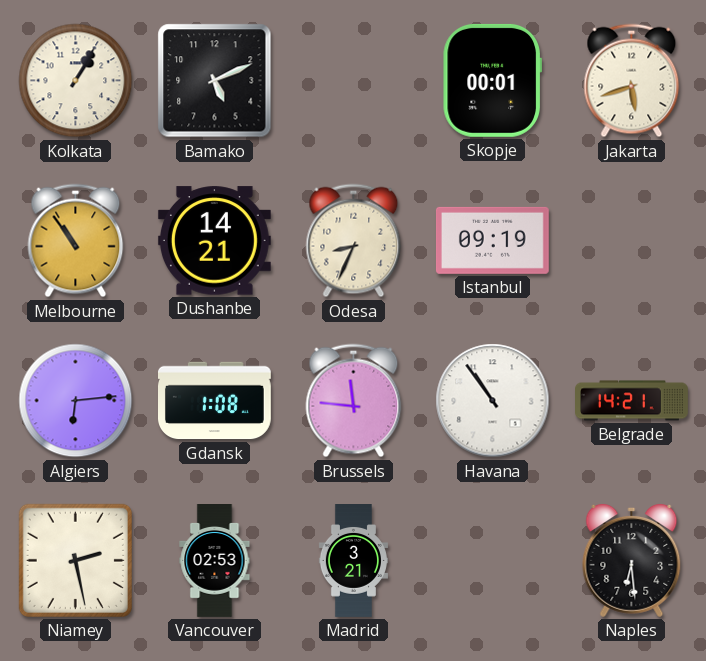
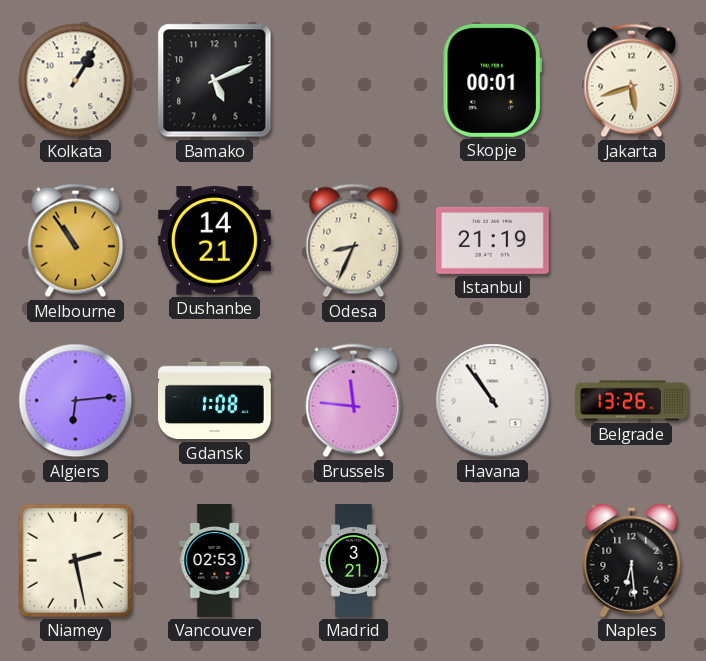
Istanbul: 09:19 -> 21:19
Belgrade: 14:21 -> 13:26
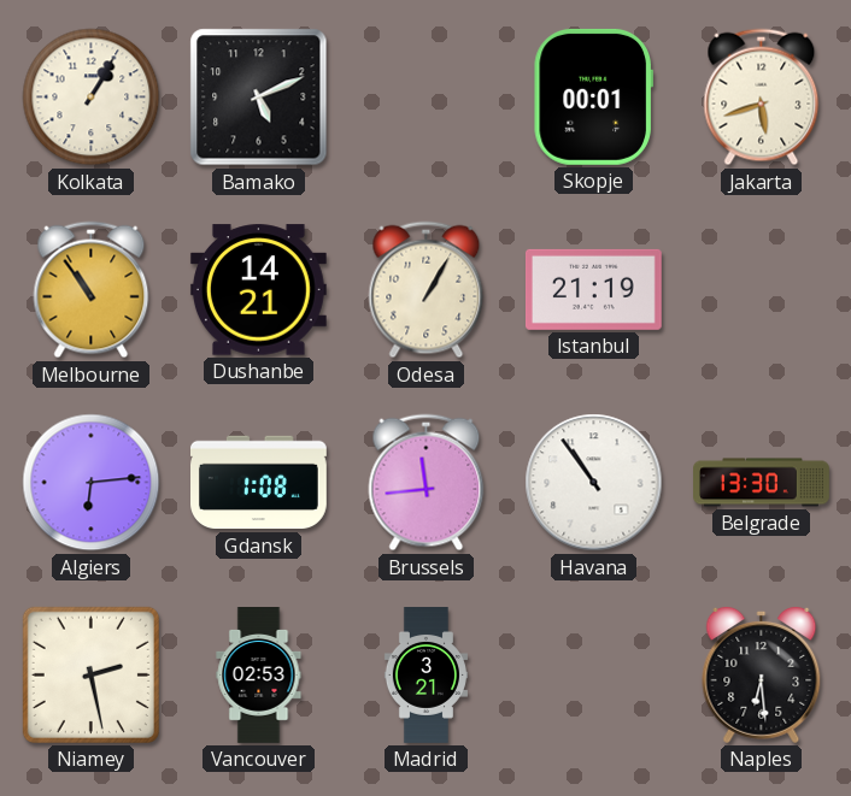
Odesa: 8:34 -> 1:05
Brussels: 11:46 -> 11:44
Belgrade: 13:26 -> 13:30
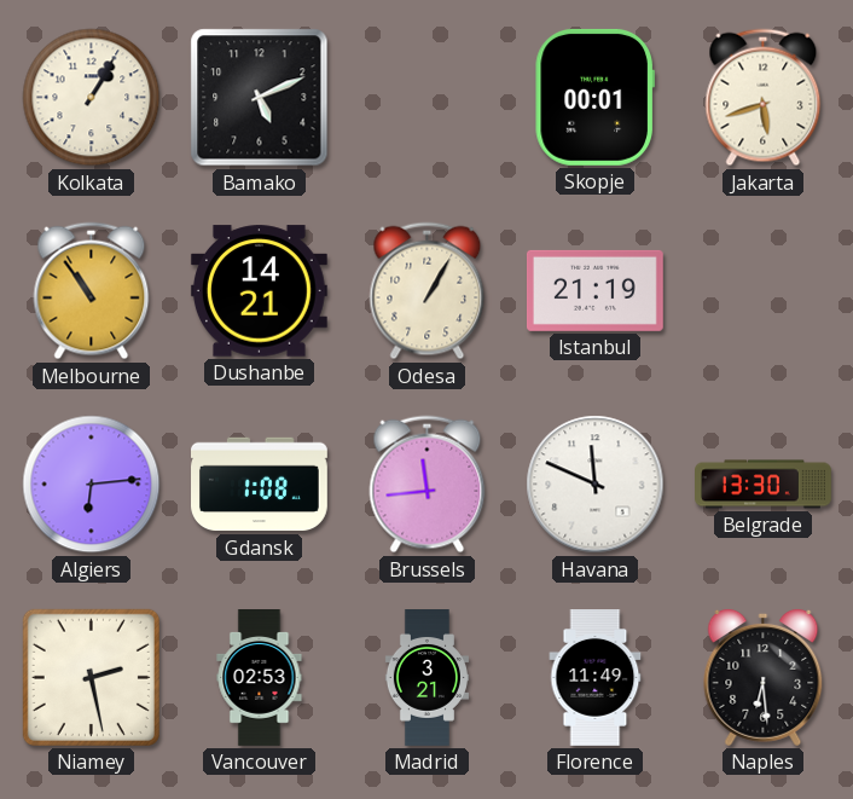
Havana: 10:54 -> 11:49
Florence: none -> 11:49
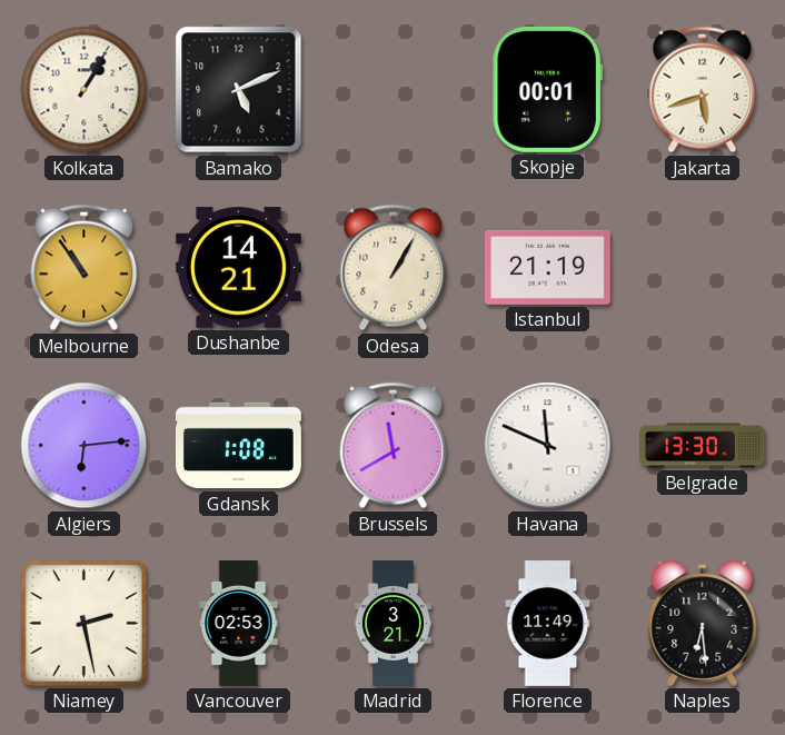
Brussels: 11:44 -> 11:40
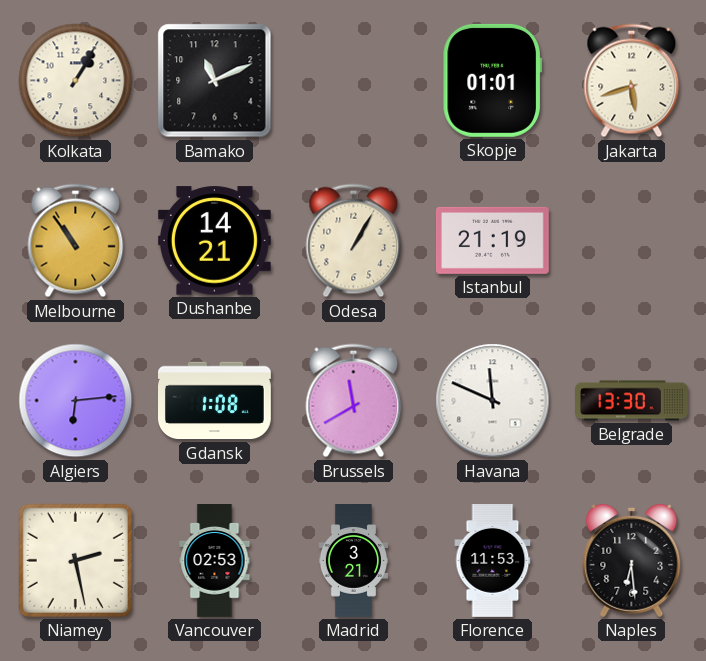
Bamako: 5:11 -> 11:11
Skopje: 00:01 -> 01:01
Florence: 11:49 -> 11:53
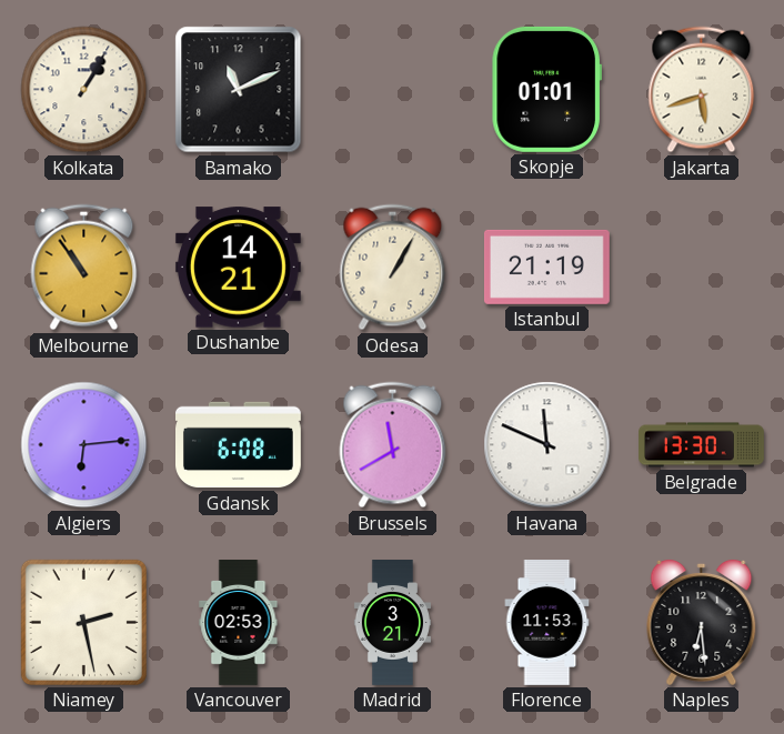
Gdansk: 1:08 -> 6:08
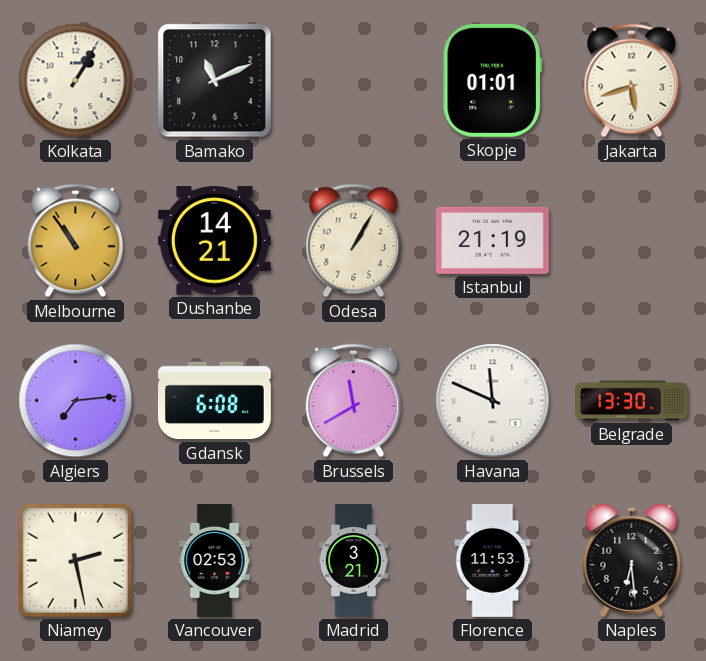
Algiers: 6:14 -> 7:14
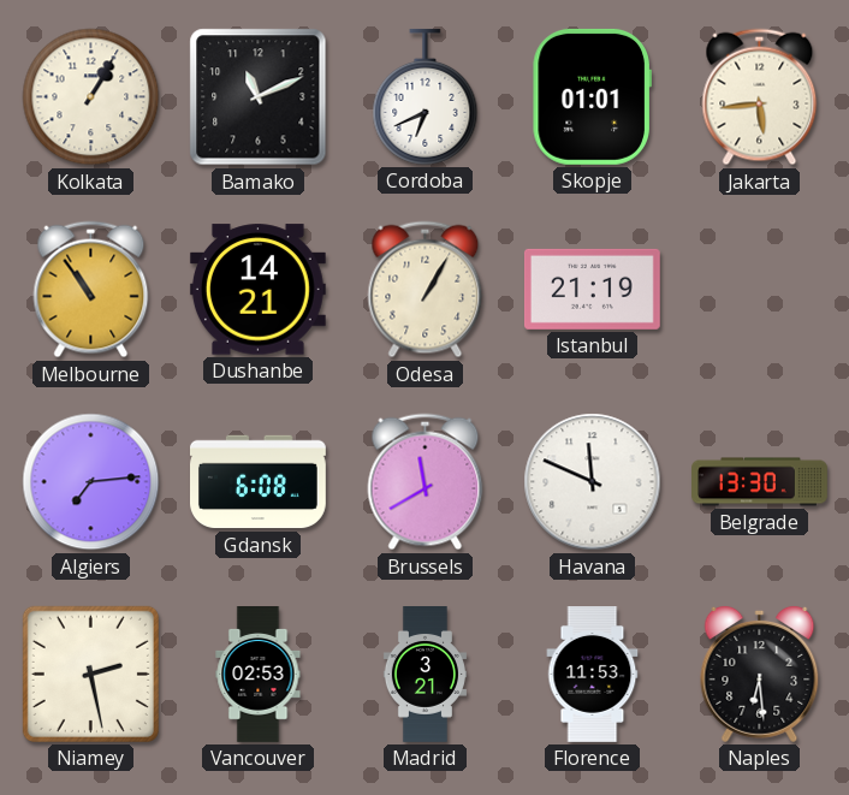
Cordoba: none -> 6:41
Jakarta: 5:42 -> 5:44
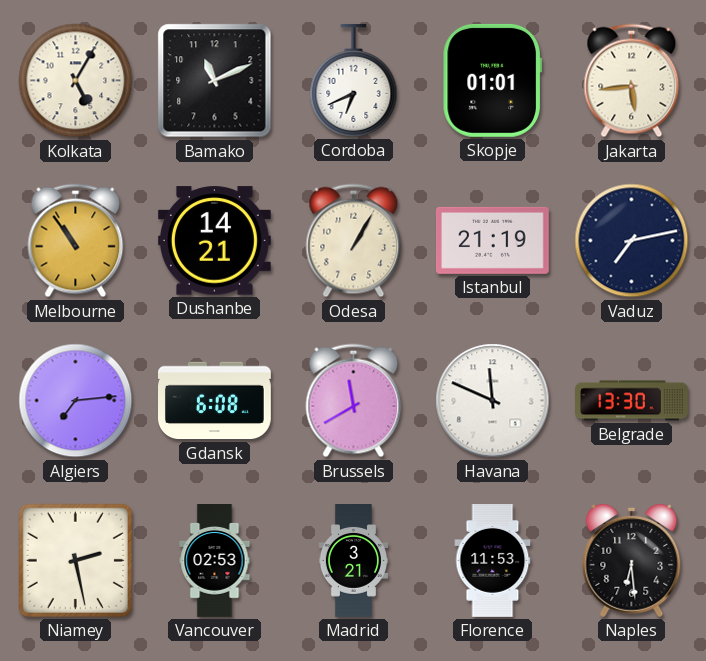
Kolkata: 1:05 -> 5:05
Vaduz: none -> 7:13
